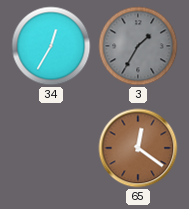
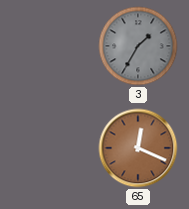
34: 12:35 -> none
65: 12:21 -> 12:19
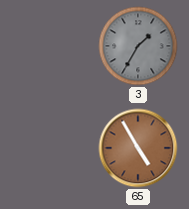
65: 12:19 -> 4:55
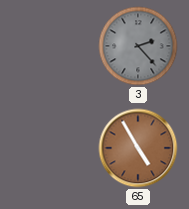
3: 1:35 -> 2:23
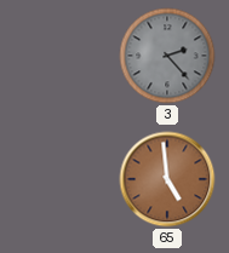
65: 4:55 -> 4:59
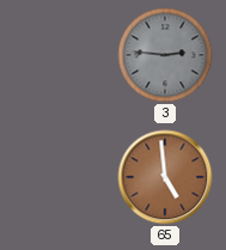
3: 2:23 -> 2:46
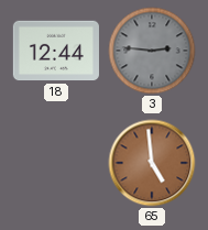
18: none -> 12:44
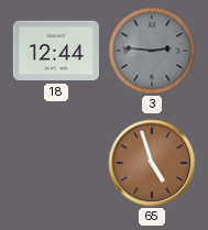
65: 4:59 -> 4:57
